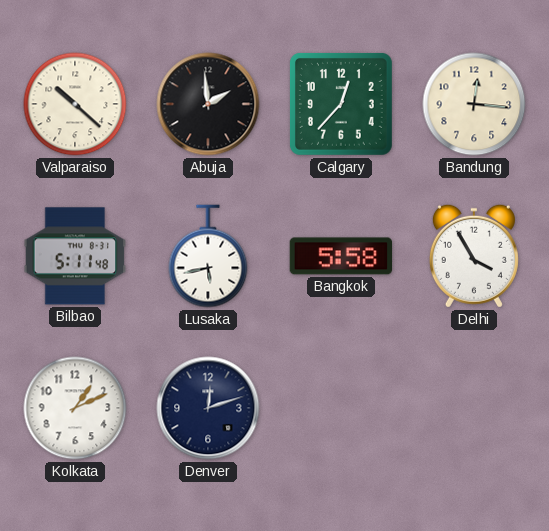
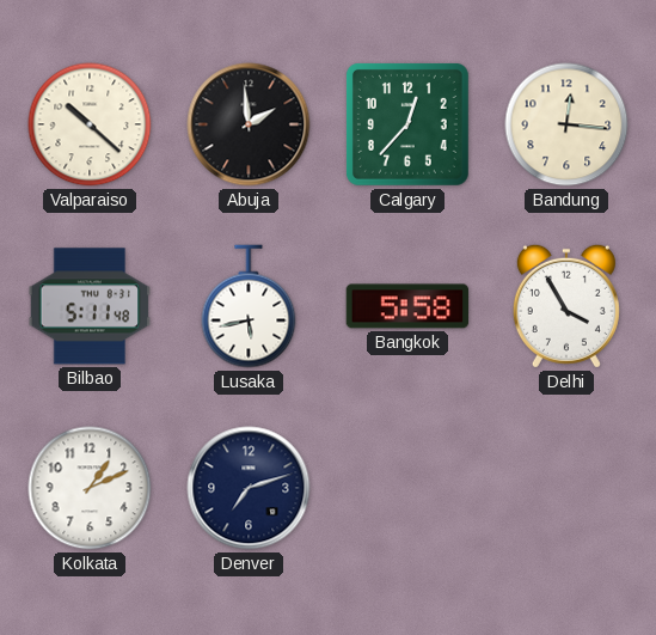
Denver: 12:12 -> 7:12
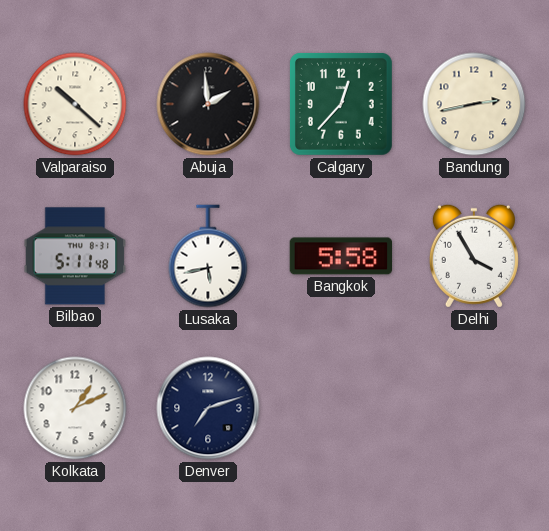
Bandung: 12:16 -> 2:43
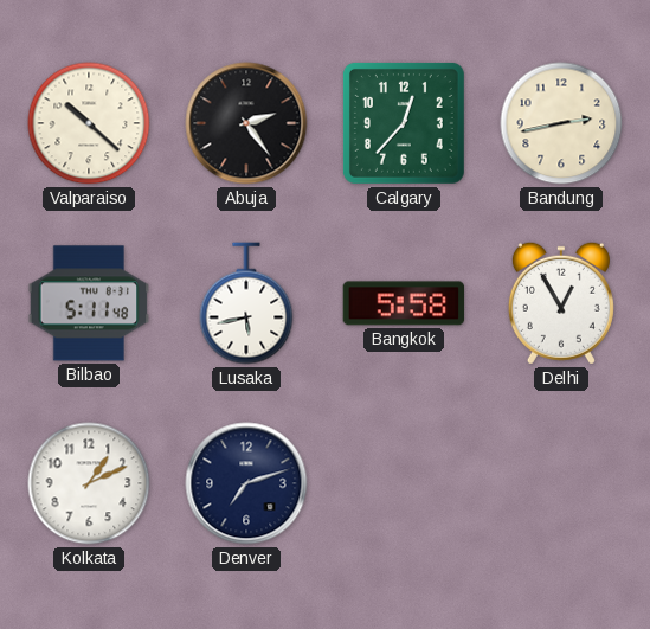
Abuja: 1:59 -> 2:24
Delhi: 3:55 -> 12:55
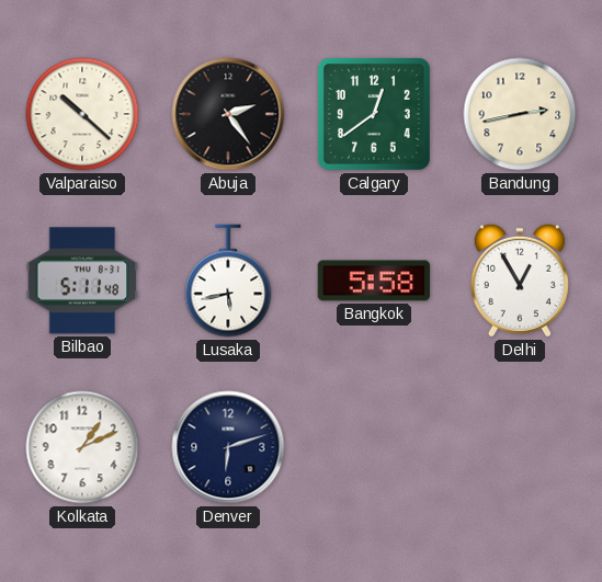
Calgary: 12:37 -> 12:39
Denver: 7:12 -> 6:12
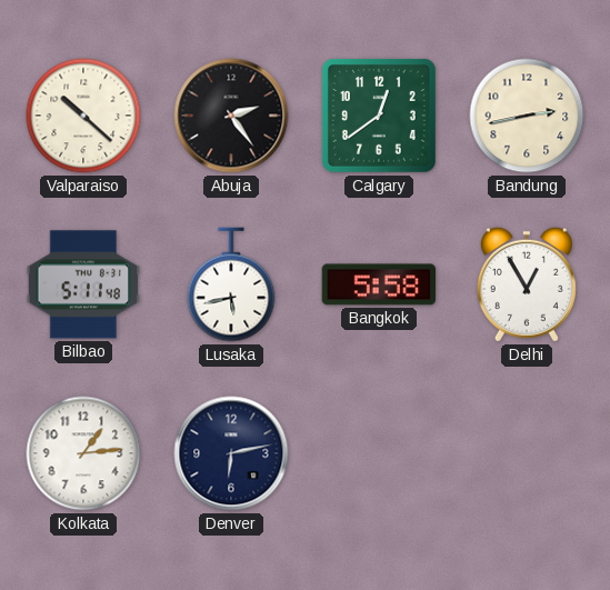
Kolkata: 1:11 -> 1:14
Denver: 6:12 -> 6:13
